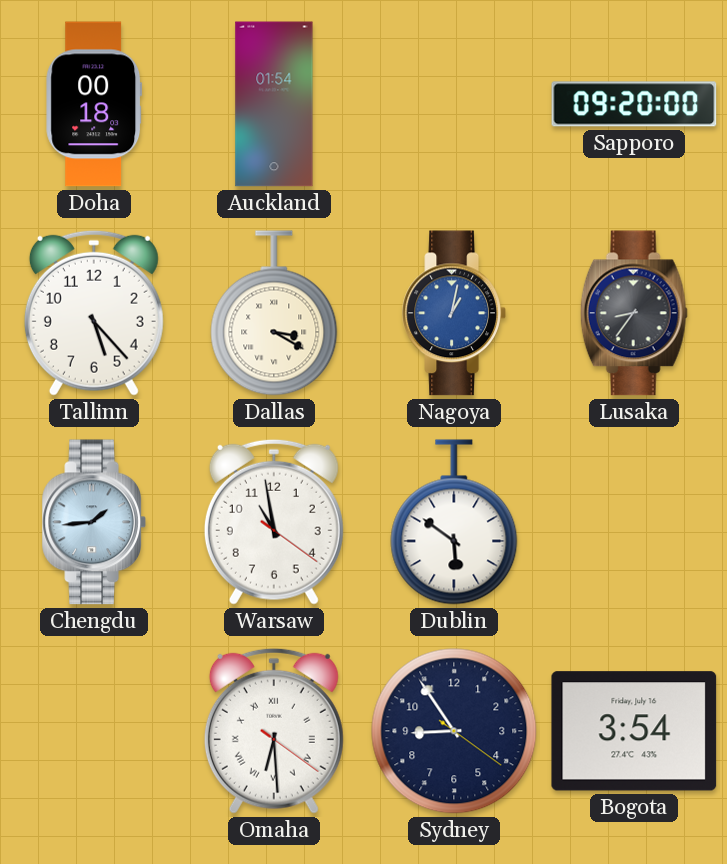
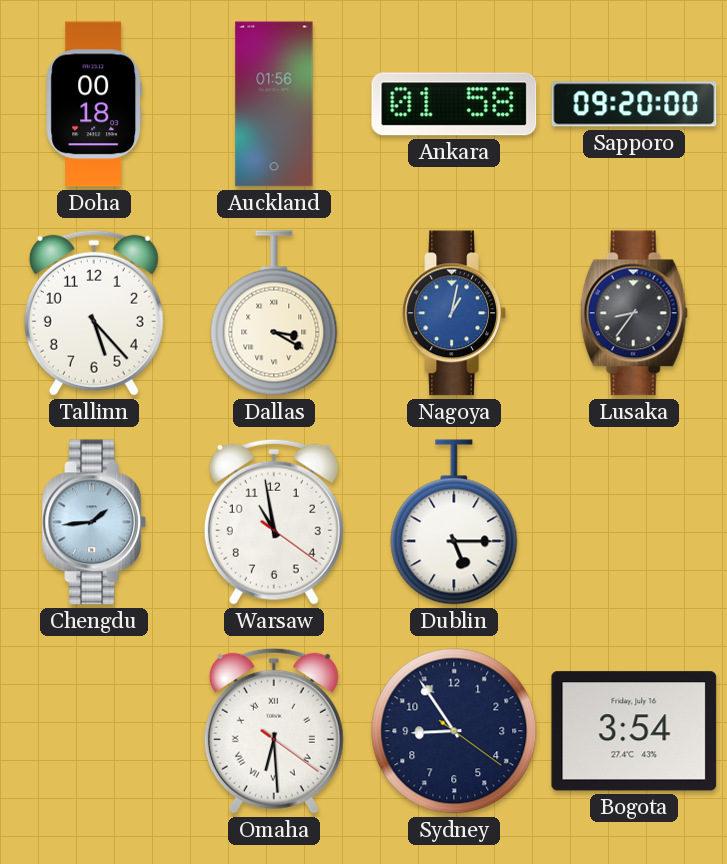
Auckland: 01:54 -> 01:56
Ankara: none -> 01:58
Dublin: 5:51 -> 5:15
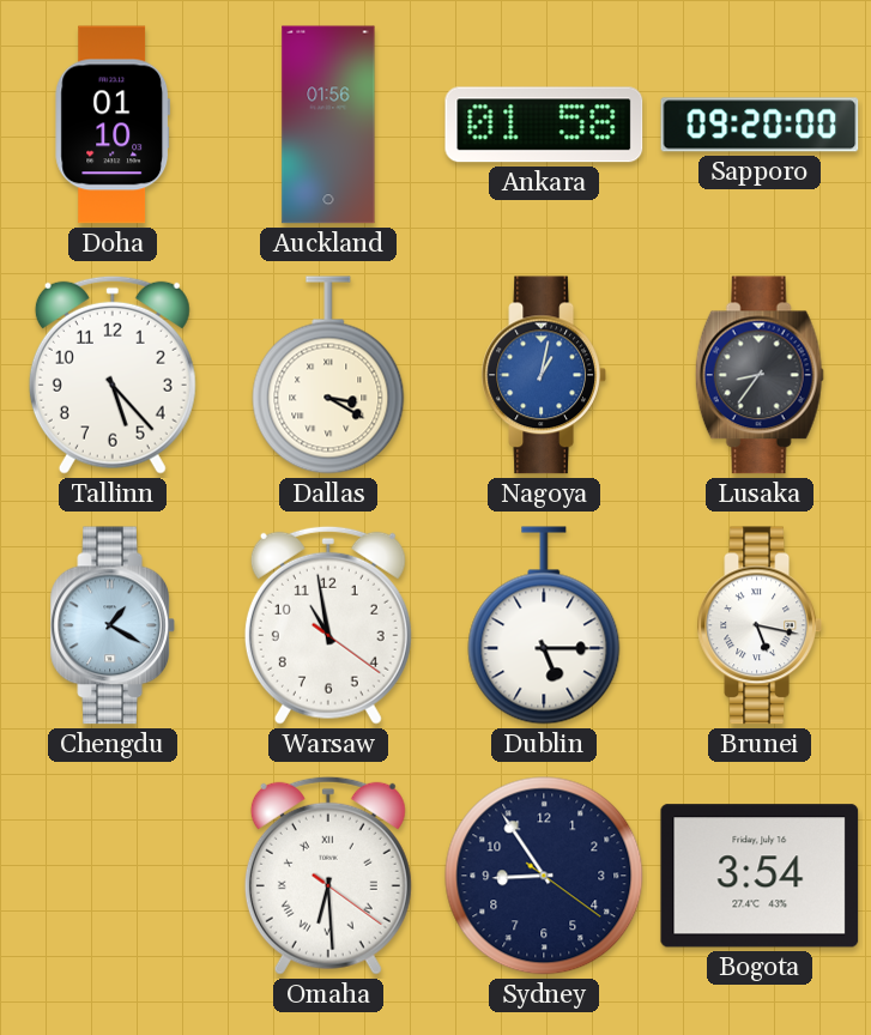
Doha: 00:18 -> 01:10
Chengdu: 1:44 -> 1:20
Brunei: none -> 5:17
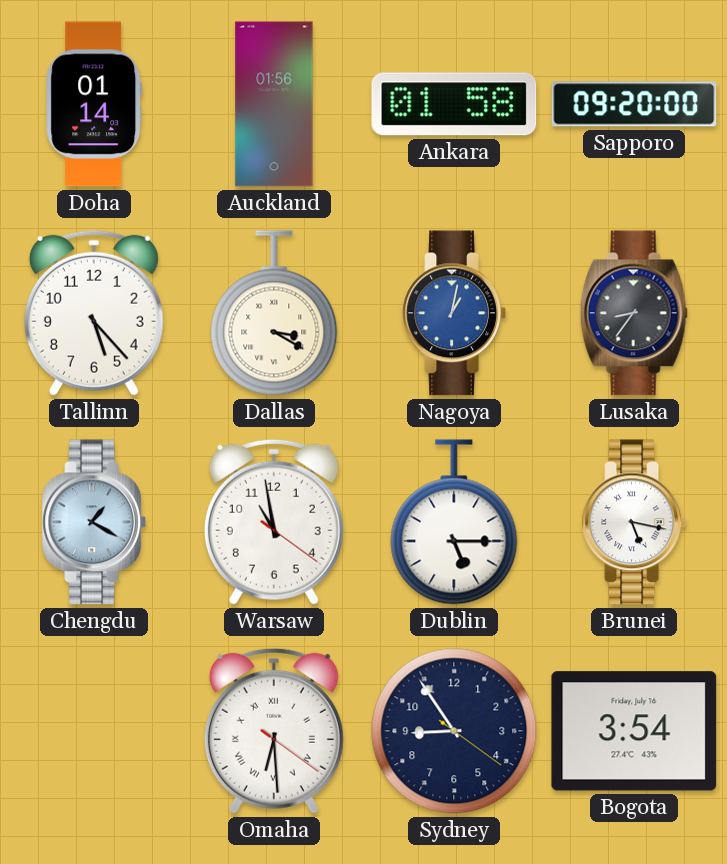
Doha: 01:10 -> 01:14
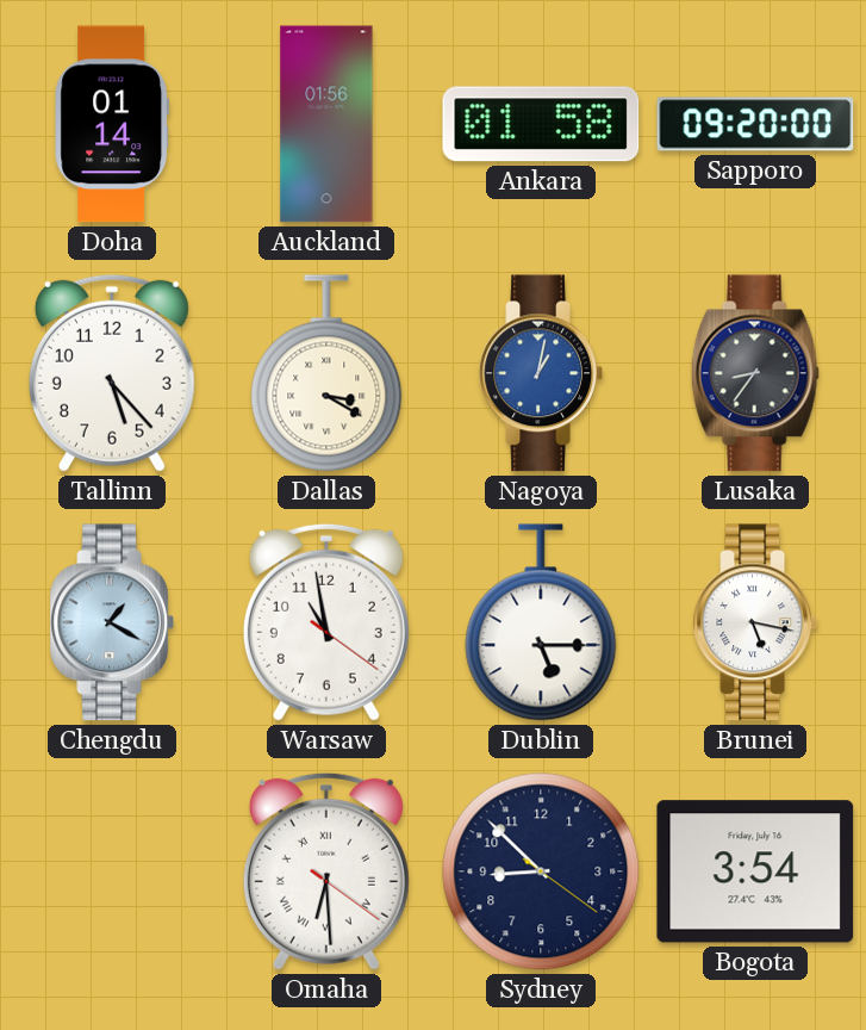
Sydney: 8:54 -> 8:52
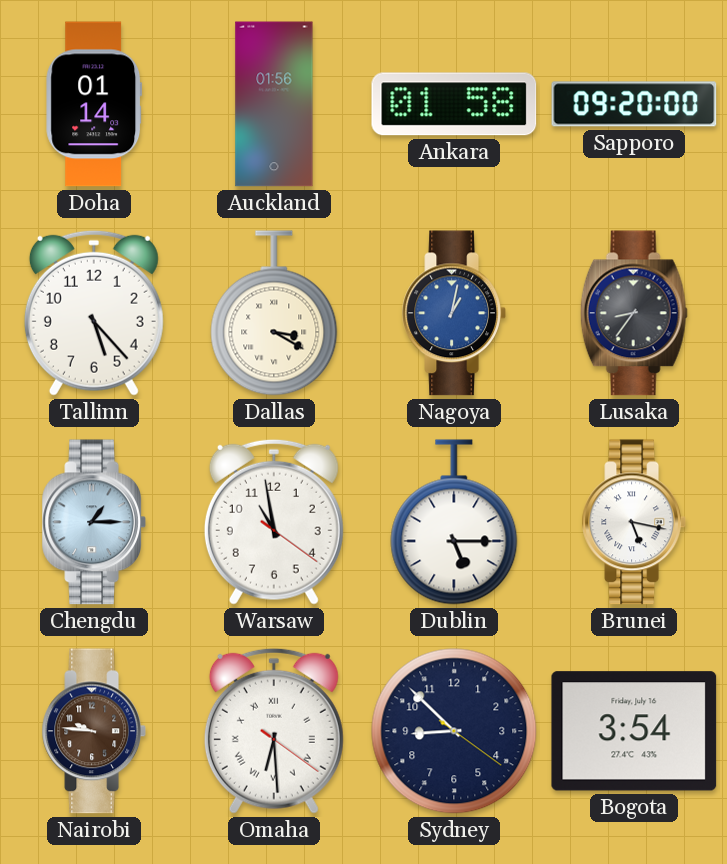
Chengdu: 1:20 -> 1:15
Nairobi: none -> 9:46
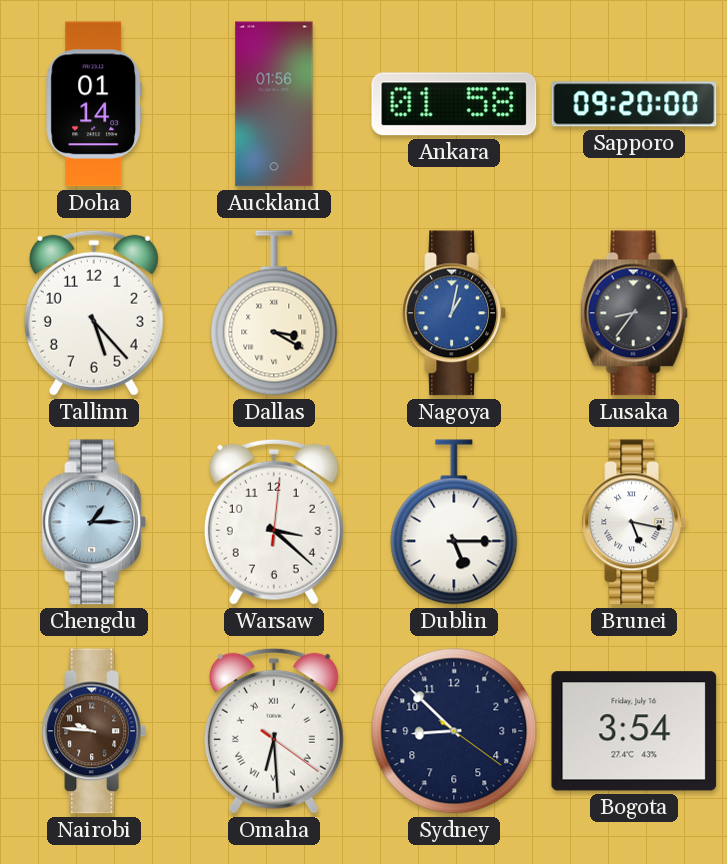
Warsaw: 10:58 -> 3:22
